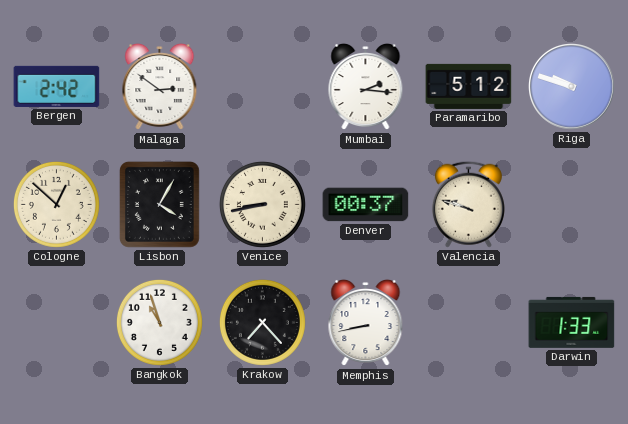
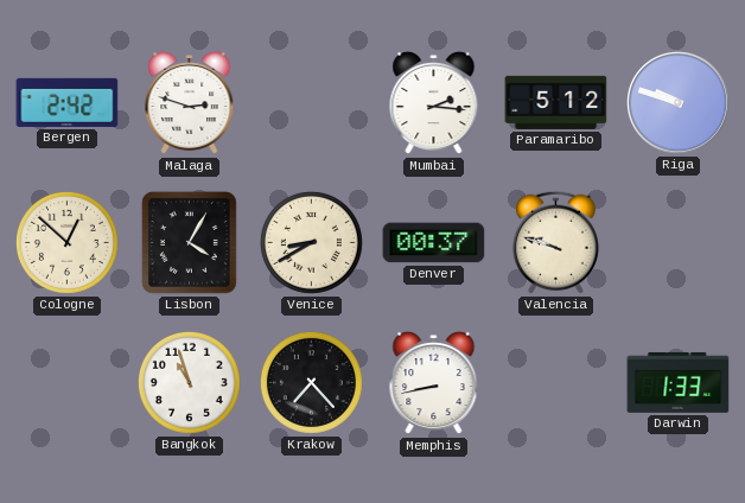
Malaga: 2:51 -> 2:48
Venice: 8:43 -> 8:40
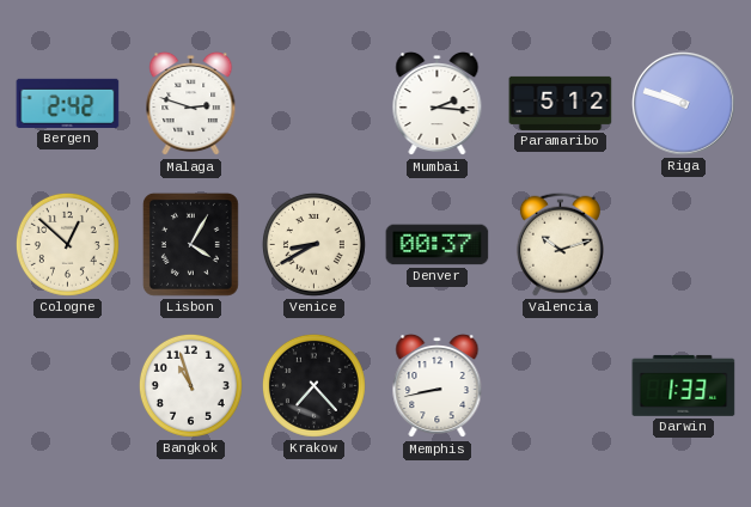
Valencia: 9:48 -> 10:12
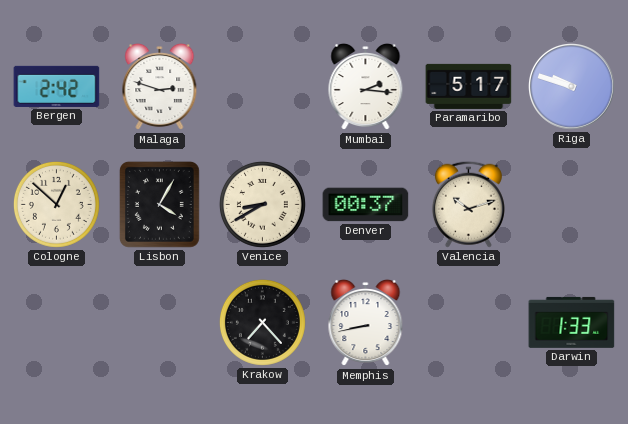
Paramaribo: 5:12 -> 5:17
Bangkok: 10:57 -> none
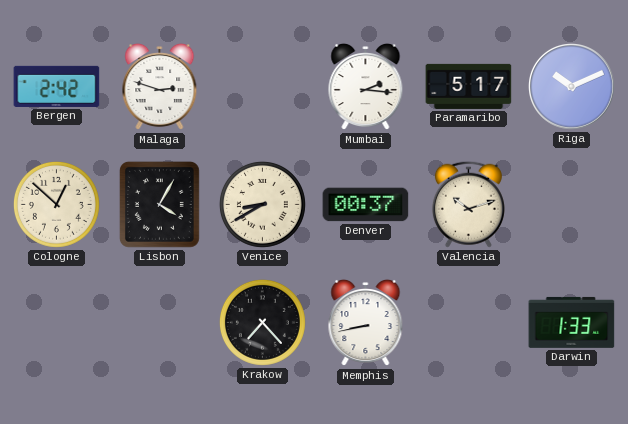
Riga: 9:48 -> 10:11
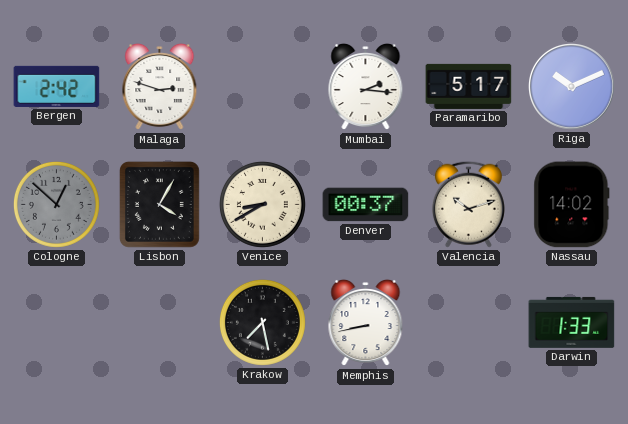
Cologne dial: cream -> grey
Nassau: none -> 14:02
Krakow: 7:23 -> 7:28
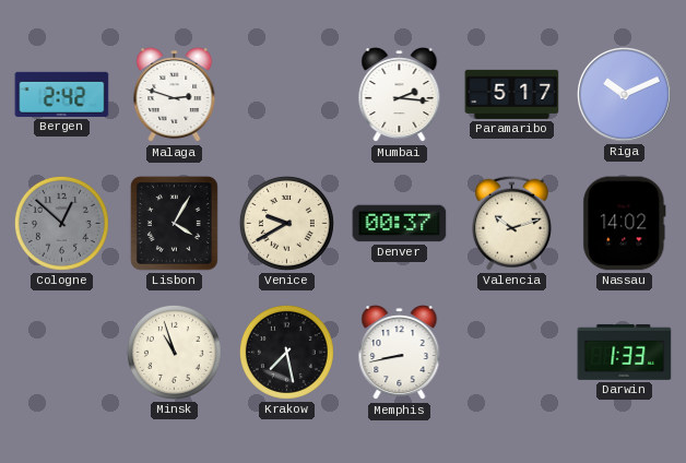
Venice: 8:40 -> 9:40
Minsk: none -> 10:57
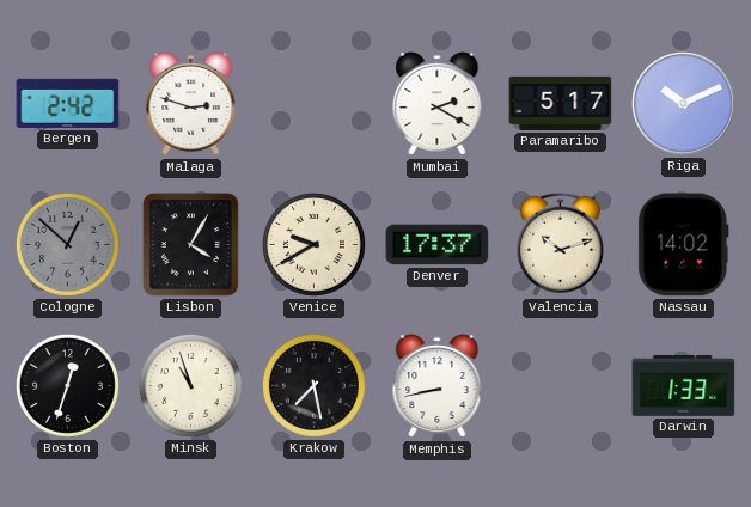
Mumbai: 2:16 -> 2:20
Denver: 00:37 -> 17:37
Boston: none -> 12:33
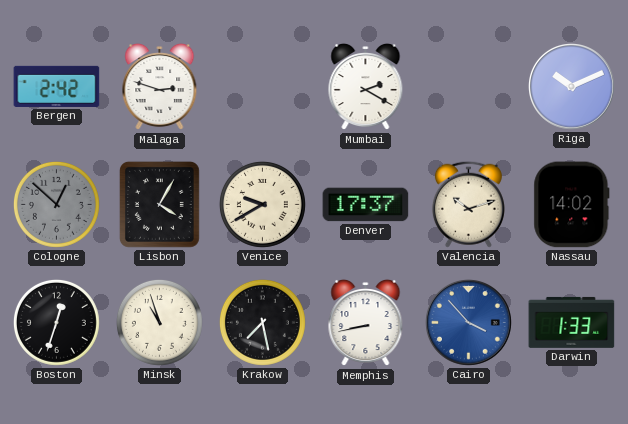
Paramaribo: 5:17 -> none
Cairo: none -> 3:53
